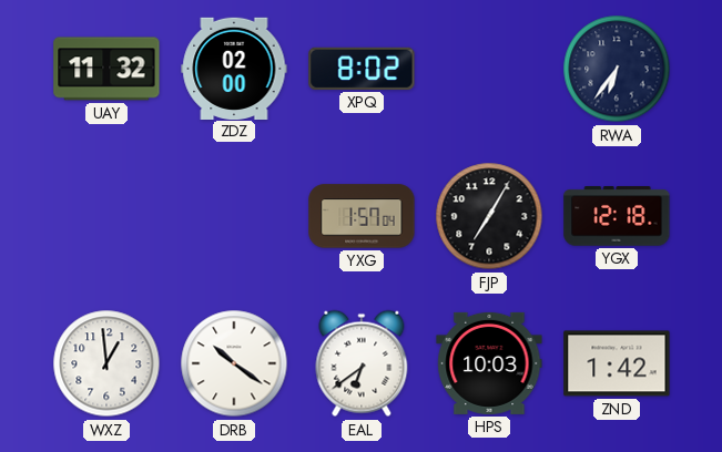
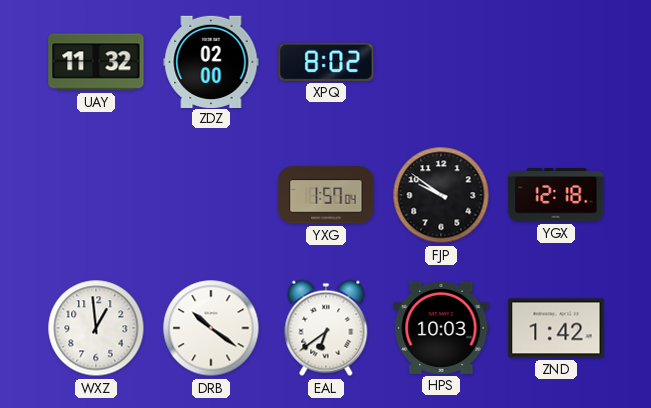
RWA: 6:36 -> none
FJP: 7:05 -> 9:51
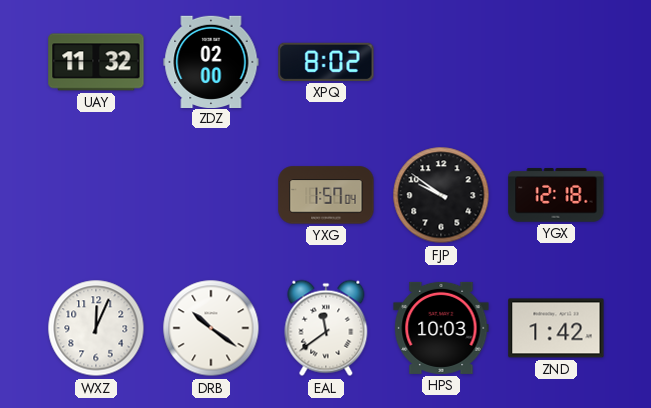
WXZ: 12:59 -> 12:04
EAL: 6:39 -> 11:39
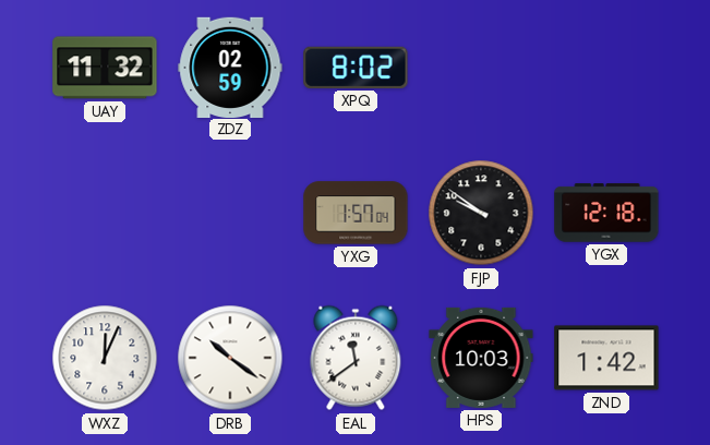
ZDZ: 02:00 -> 02:59
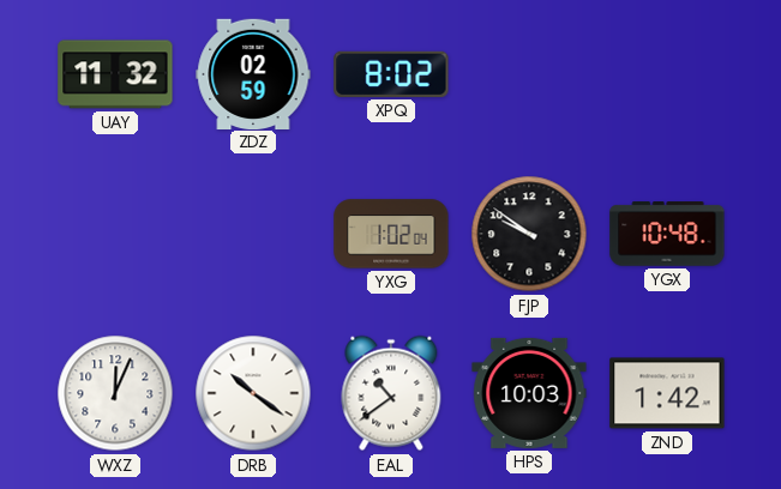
YXG: 1:57 -> 1:02
YGX: 12:18 -> 10:48
EAL: 11:39 -> 10:39
